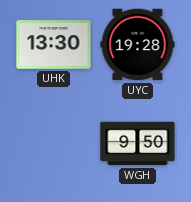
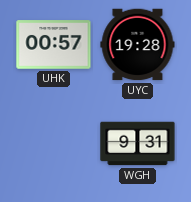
UHK: 13:30 -> 00:57
WGH: 9:50 -> 9:31
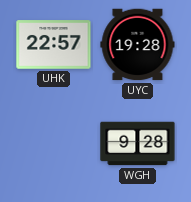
UHK: 00:57 -> 22:57
WGH: 9:31 -> 9:28
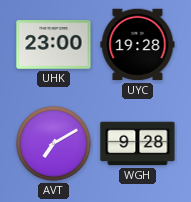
UHK: 22:57 -> 23:00
AVT: none -> 7:10
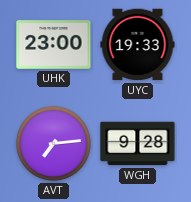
UYC: 19:28 -> 19:33
AVT: 7:10 -> 7:14
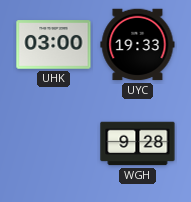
UHK: 23:00 -> 03:00
AVT: 7:14 -> none
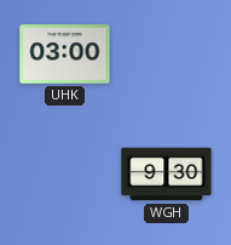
UYC: 19:33 -> none
WGH: 9:28 -> 9:30
